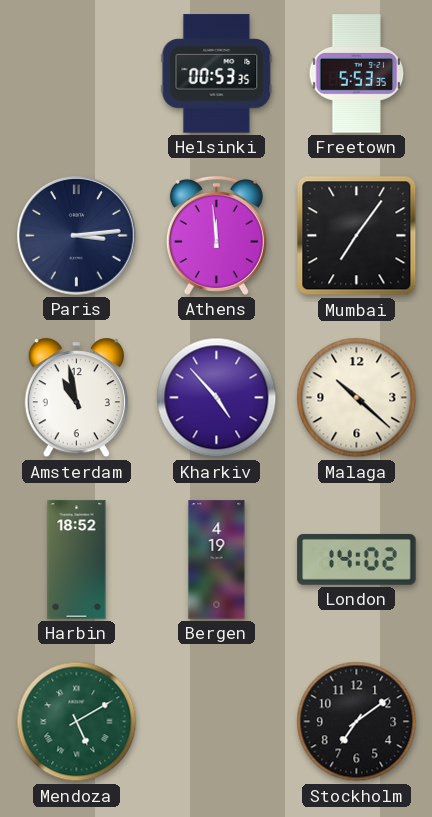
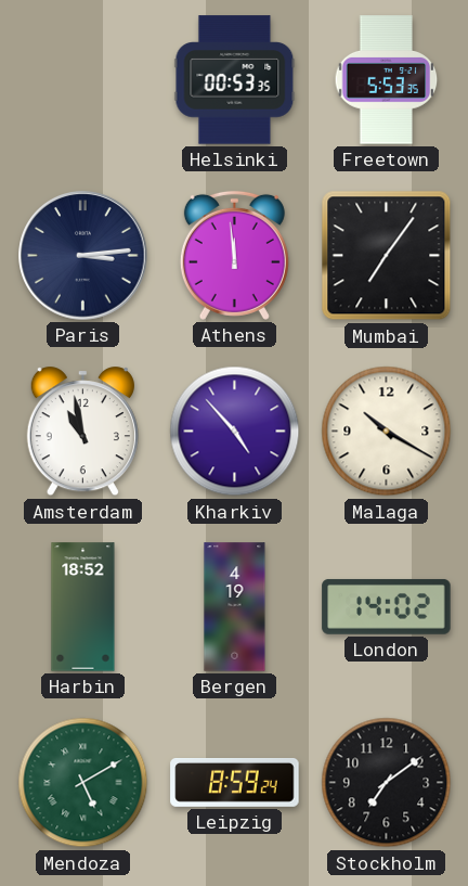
Malaga: 10:22 -> 10:20
Leipzig: none -> 8:59
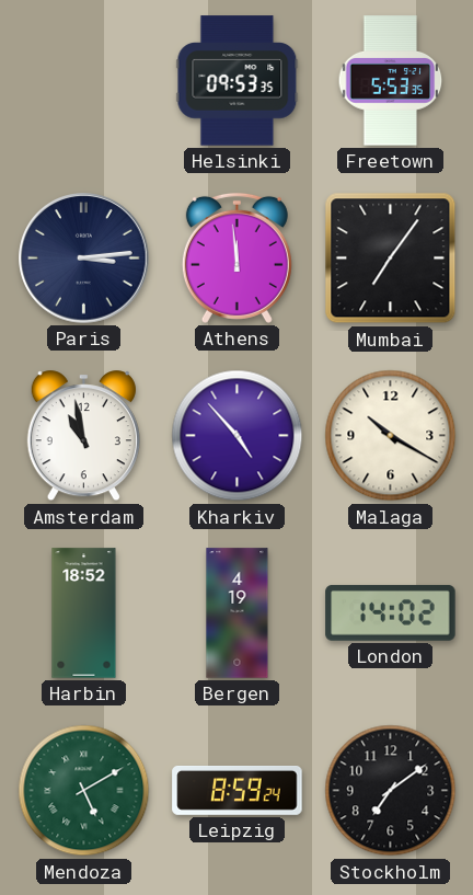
Helsinki: 00:53 -> 09:53
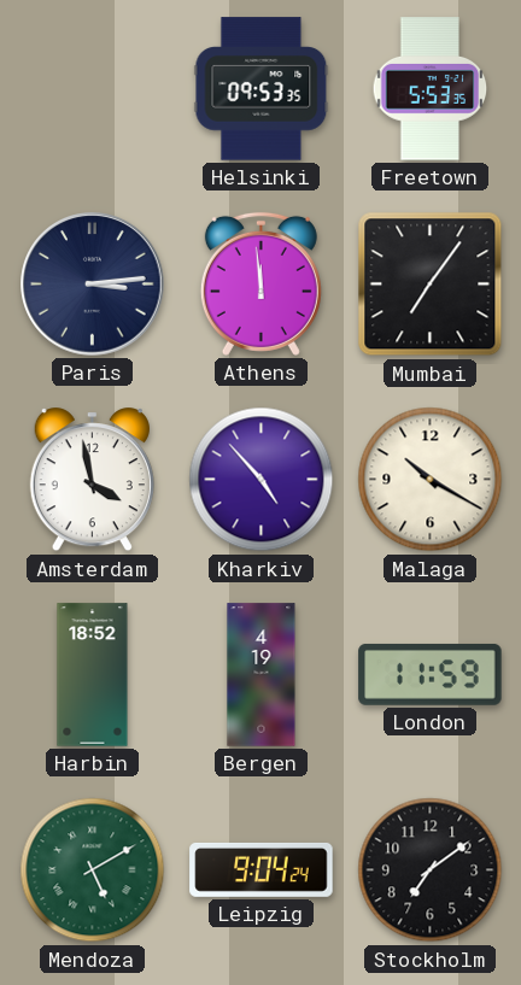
Amsterdam: 10:58 -> 3:58
London: 14:02 -> 11:59
Leipzig: 8:59 -> 9:04
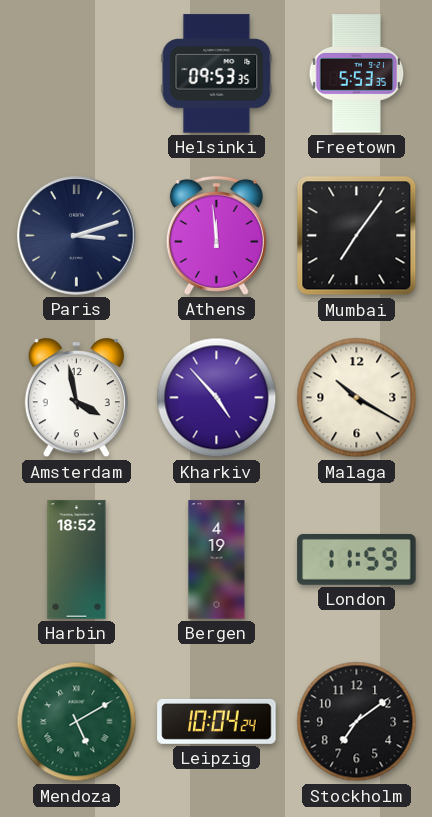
Paris: 3:14 -> 3:12
Leipzig: 9:04 -> 10:04
